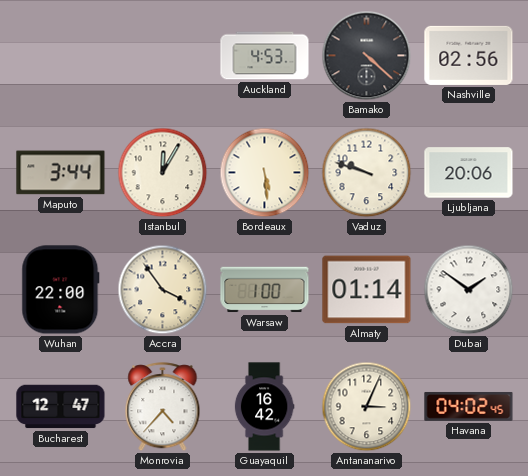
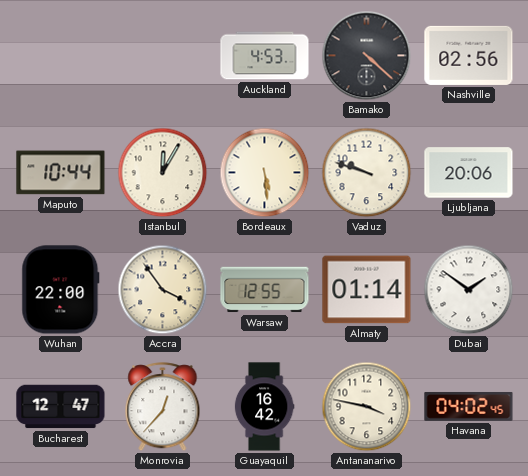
Maputo: 3:44 -> 10:44
Warsaw: 1:00 -> 12:55
Monrovia: 4:37 -> 12:37
Antananarivo: 3:04 -> 3:47
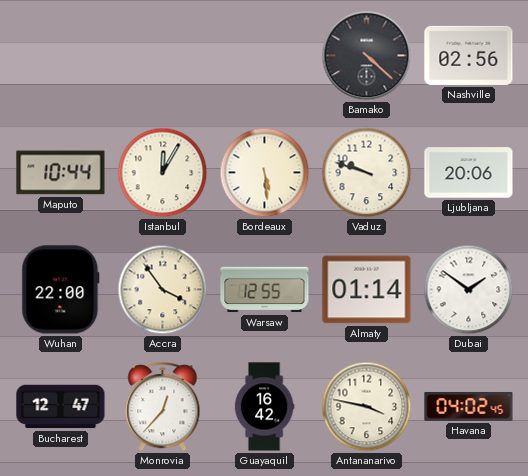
Auckland: 4:53 -> none
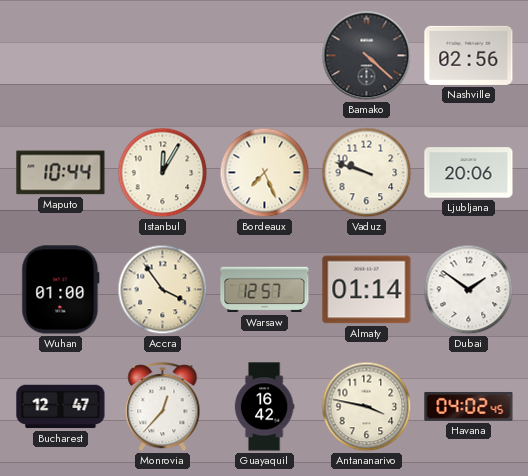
Bordeaux: 5:29 -> 7:26
Wuhan: 22:00 -> 01:00
Warsaw: 12:55 -> 12:57
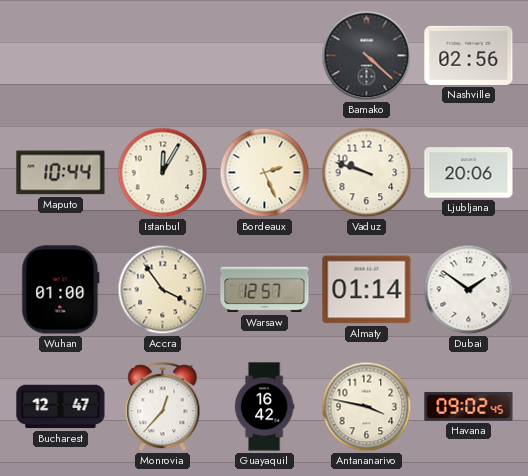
Bordeaux: 7:26 -> 2:26
Havana: 04:02 -> 09:02
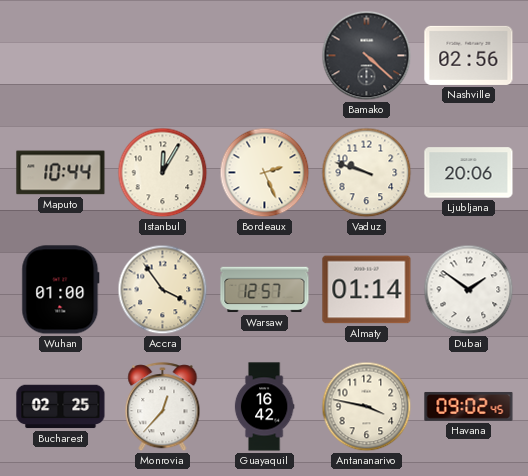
Bucharest: 12:47 -> 02:25
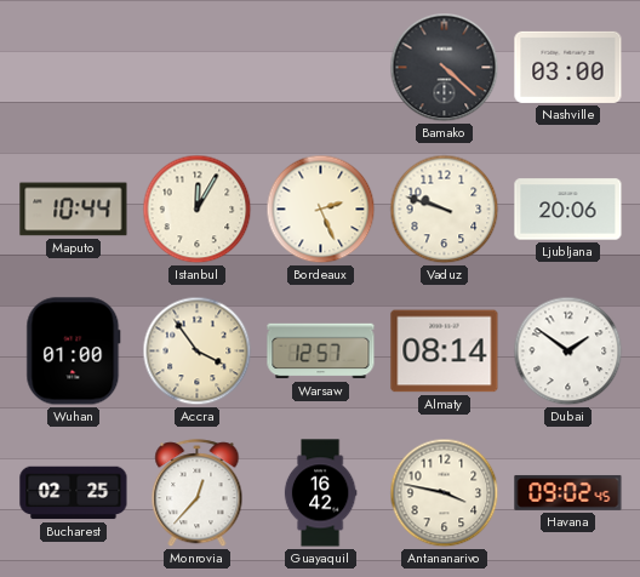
Nashville: 02:56 -> 03:00
Almaty: 01:14 -> 08:14
